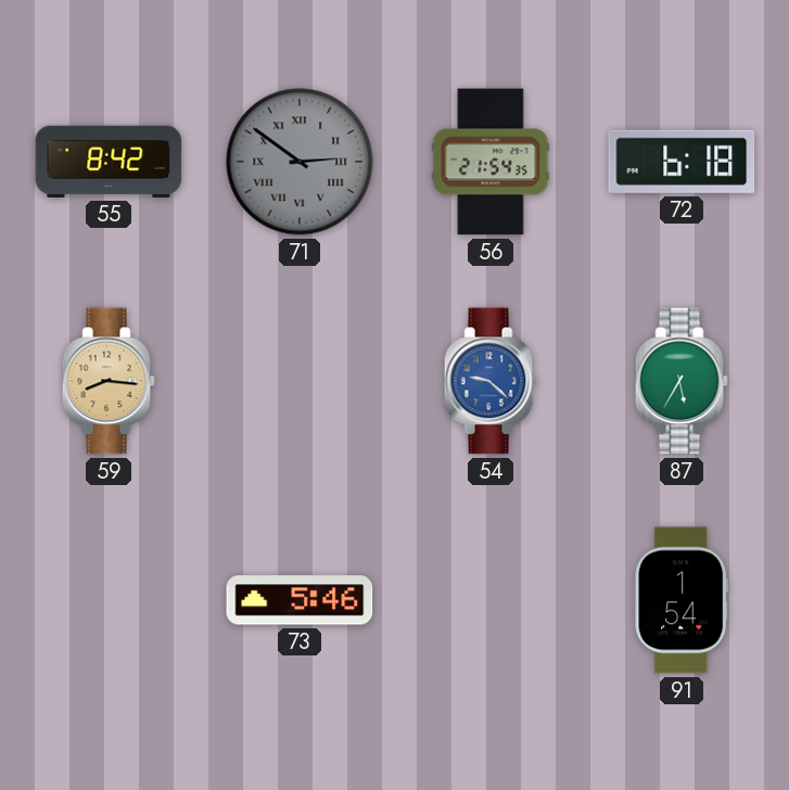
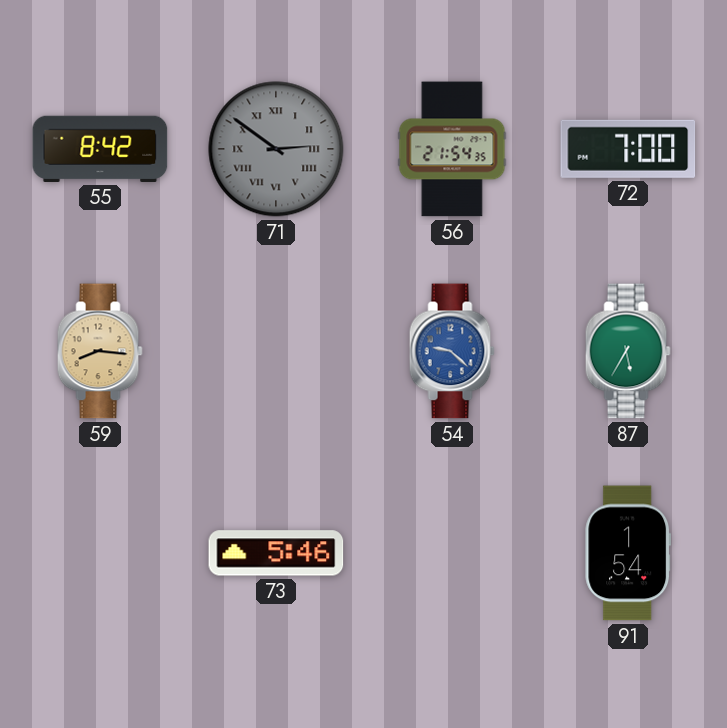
72: 6:18 -> 7:00
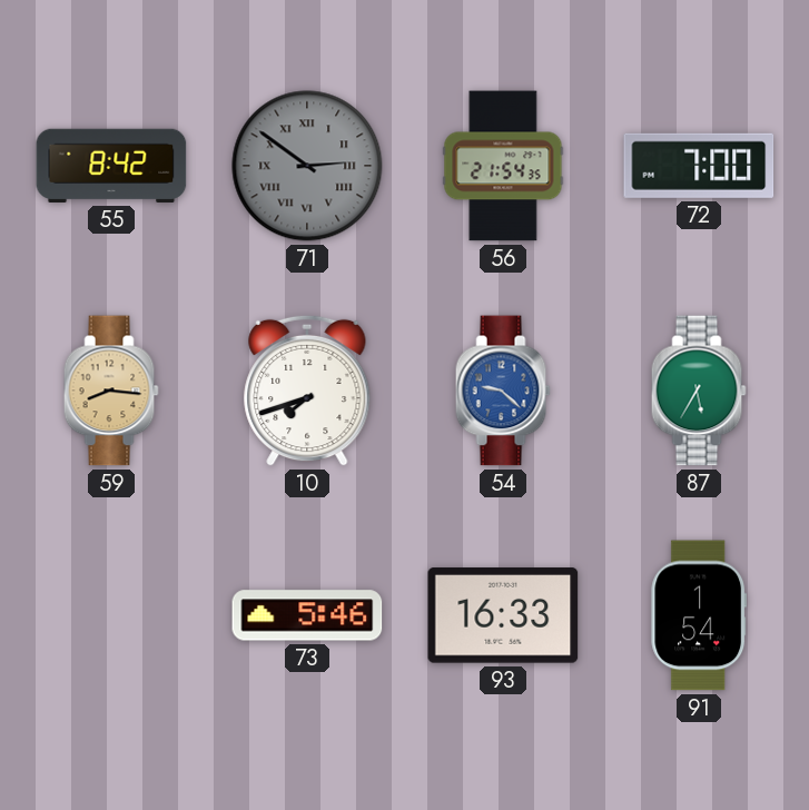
10: none -> 7:42
93: none -> 16:33
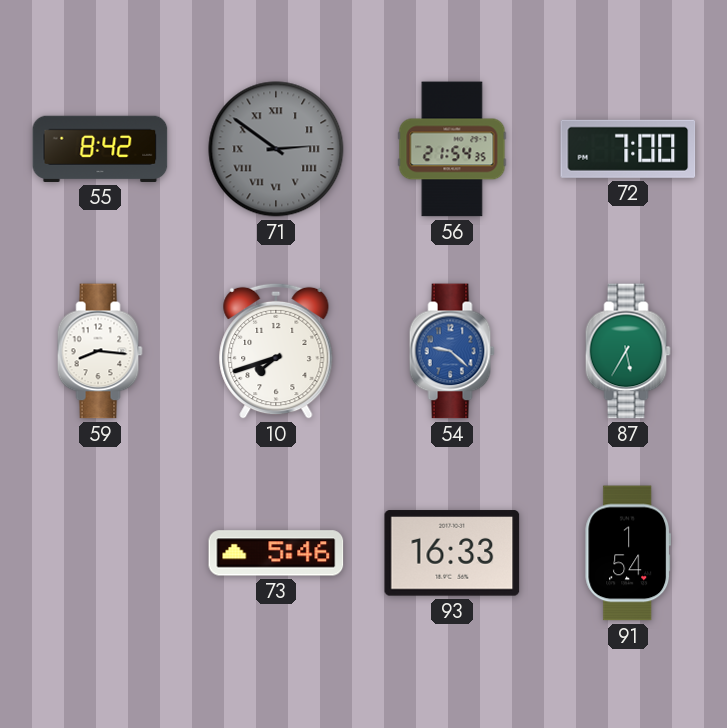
59 dial: champagne -> white
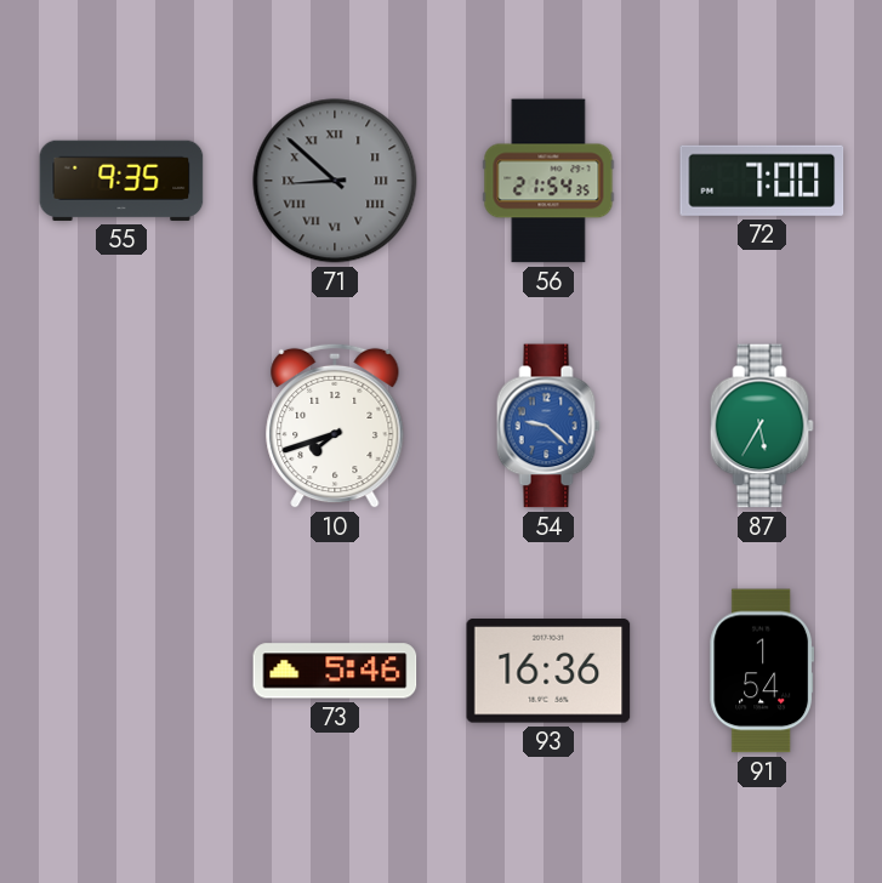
55: 8:42 -> 9:35
71: 2:51 -> 8:52
59: 8:16 -> none
93: 16:33 -> 16:36
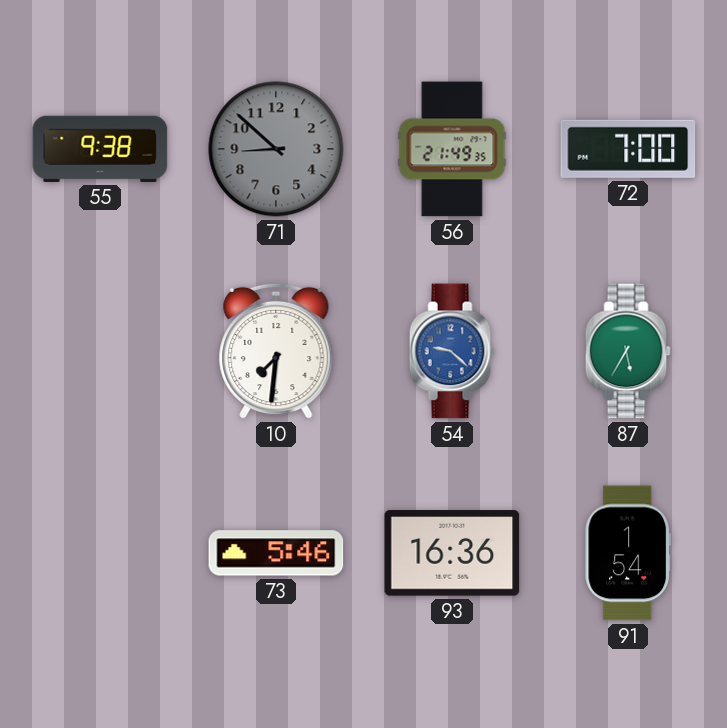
55: 9:35 -> 9:38
71 numerals: Roman -> Arabic
56: 21:54 -> 21:49
10: 7:42 -> 7:31
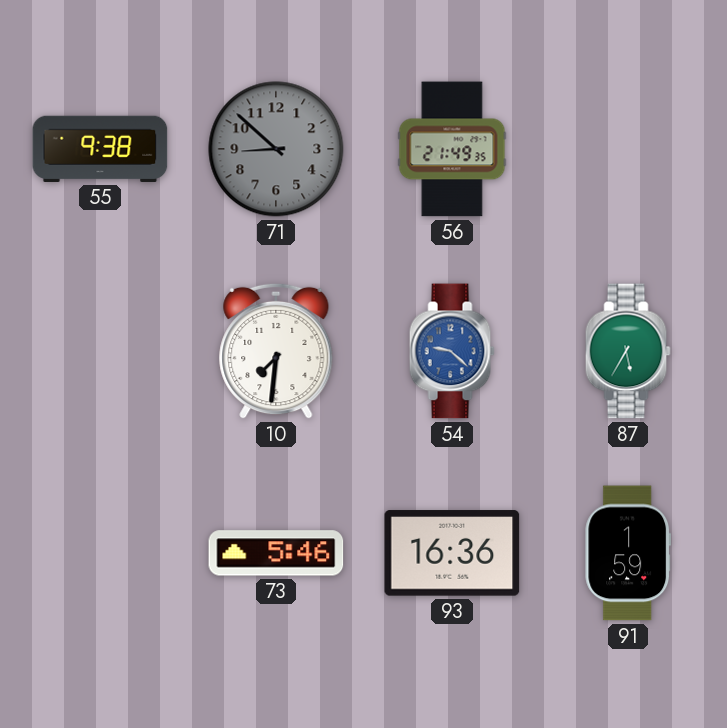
72: 7:00 -> none
91: 1:54 -> 1:59
